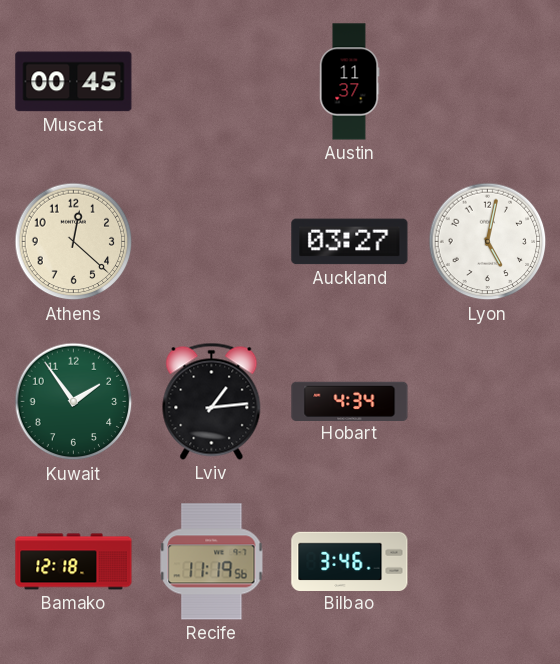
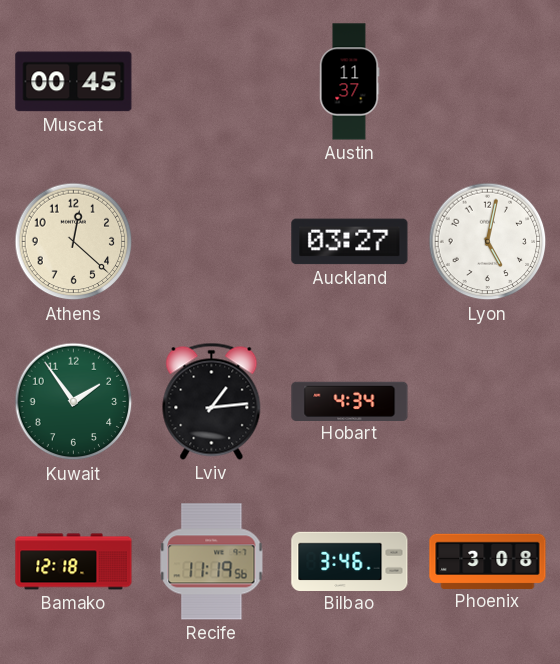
Phoenix: none -> 3:08
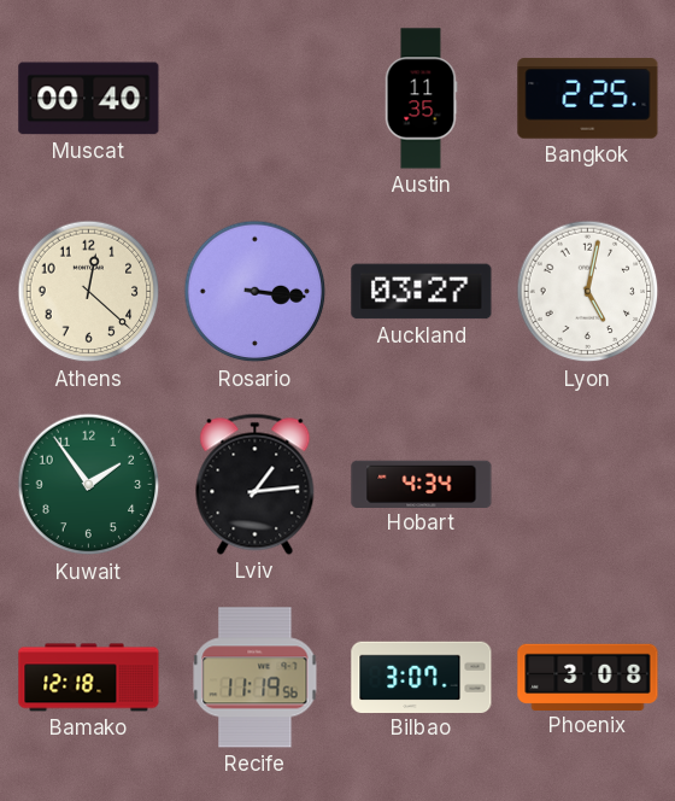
Muscat: 00:45 -> 00:40
Austin: 11:37 -> 11:35
Bangkok: none -> 2:25
Rosario: none -> 3:16
Bilbao: 3:46 -> 3:07
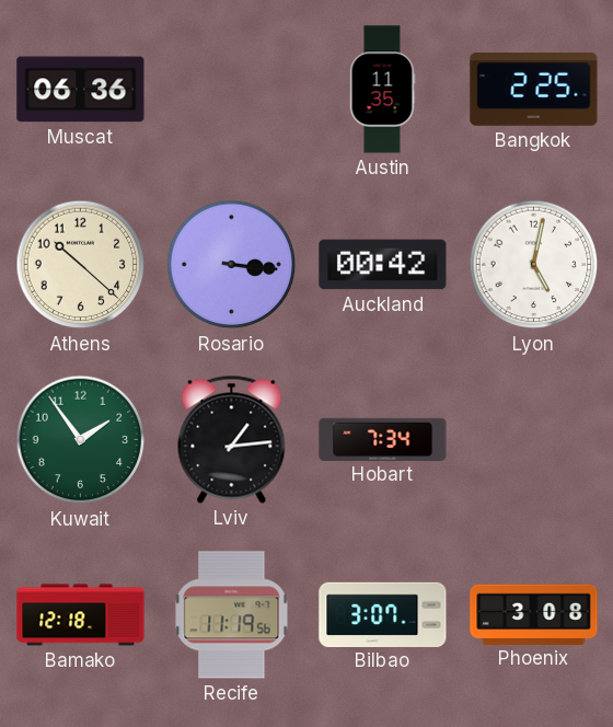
Muscat: 00:40 -> 06:36
Athens: 12:22 -> 10:22
Auckland: 03:27 -> 00:42
Hobart: 4:34 -> 7:34
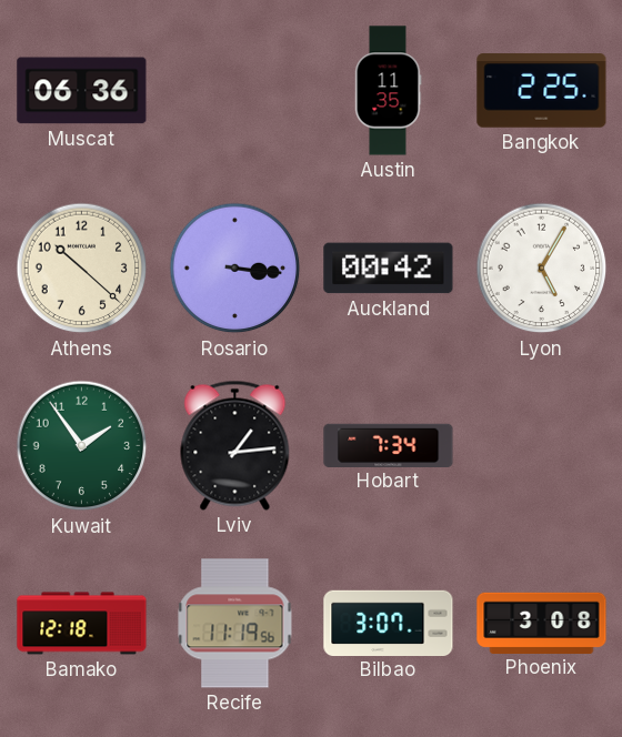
Lyon: 5:02 -> 5:05
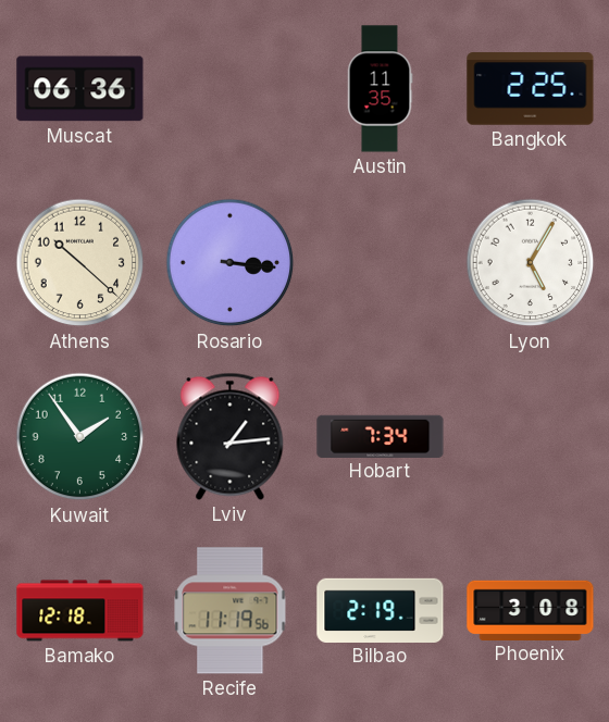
Auckland: 00:42 -> none
Bilbao: 3:07 -> 2:19
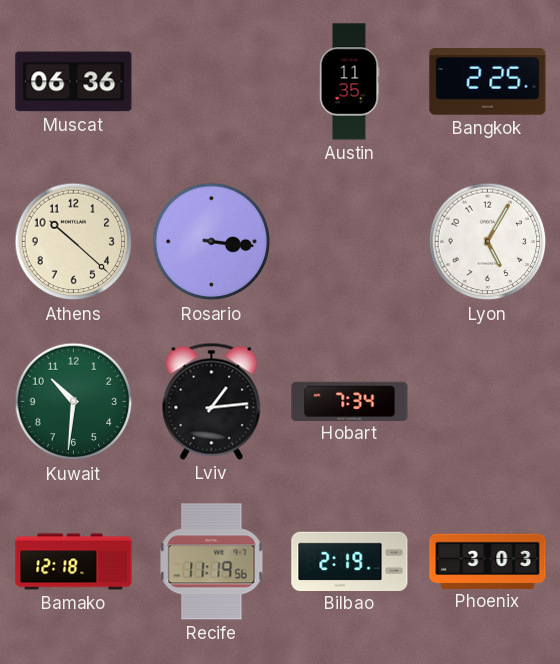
Kuwait: 1:54 -> 10:31
Phoenix: 3:08 -> 3:03
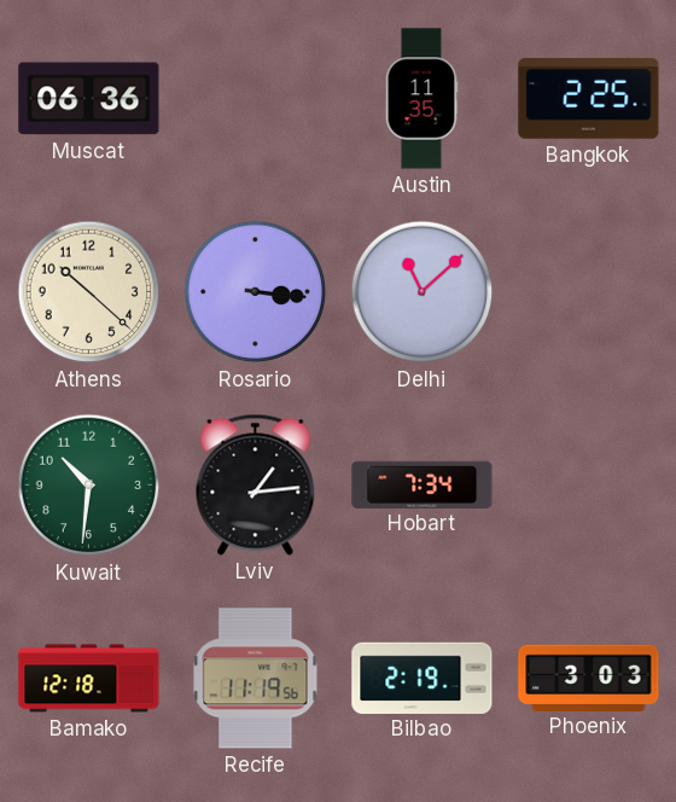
Delhi: none -> 11:08
Lyon: 5:05 -> none
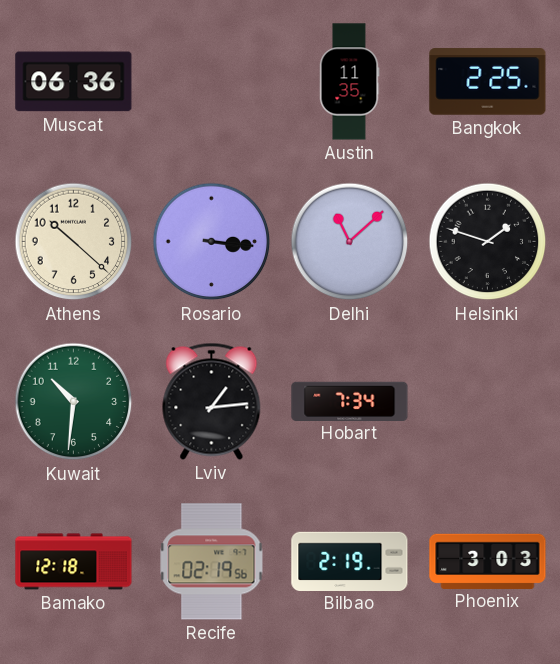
Helsinki: none -> 1:48
Recife: 11:19 -> 02:19
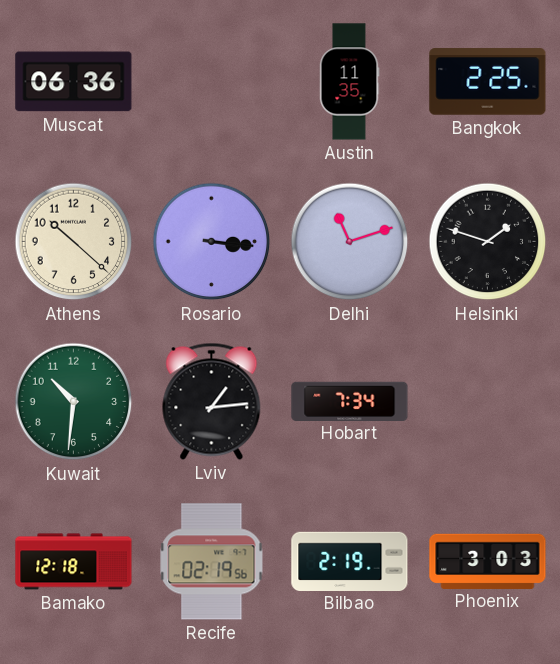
Delhi: 11:08 -> 11:12
